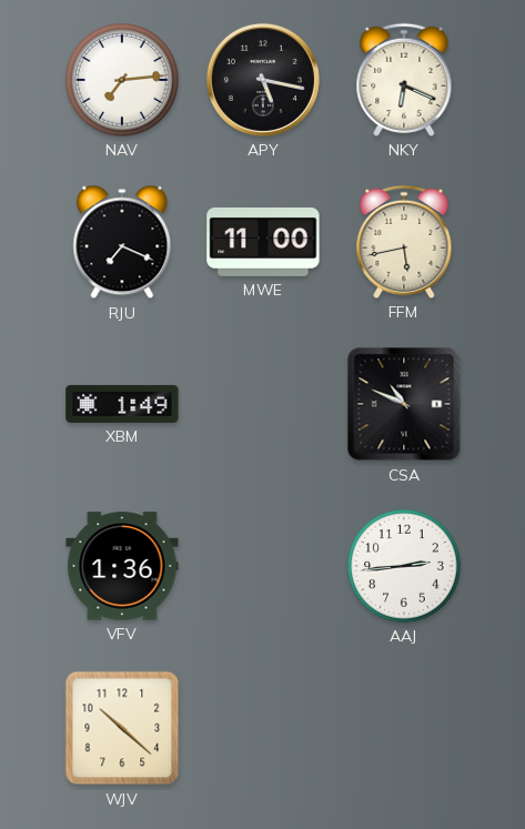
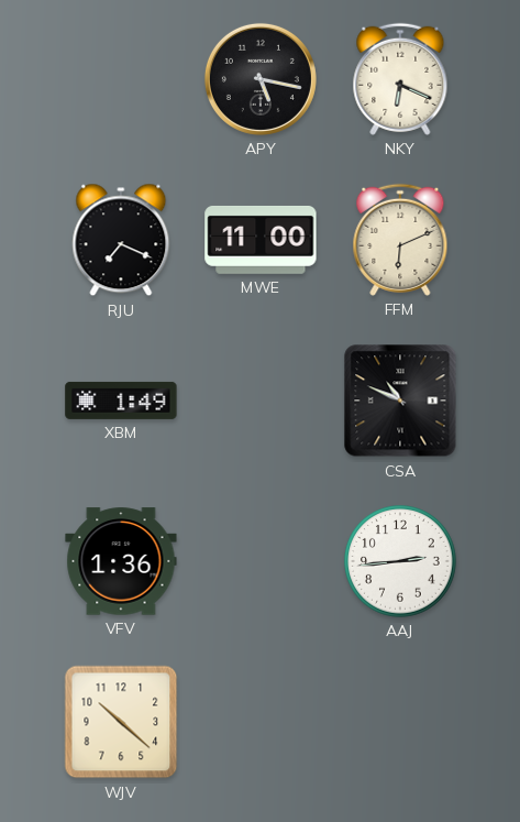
NAV: 7:14 -> none
FFM: 5:43 -> 6:11
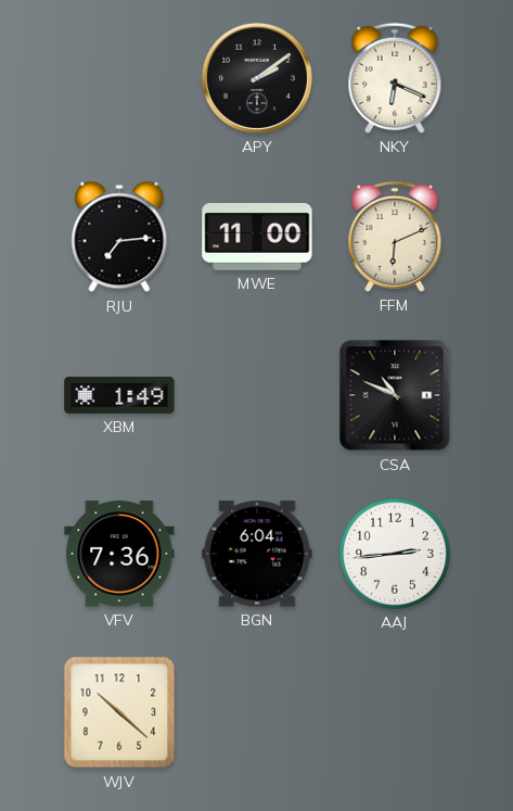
APY: 5:17 -> 2:09
RJU: 7:19 -> 7:14
VFV: 1:36 -> 7:36
BGN: none -> 6:04
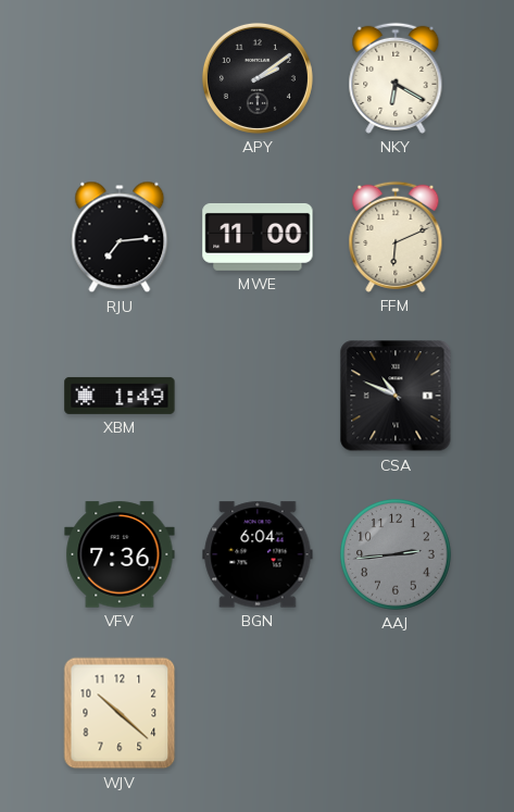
NKY: 6:19 -> 6:20
AAJ dial: white -> grey
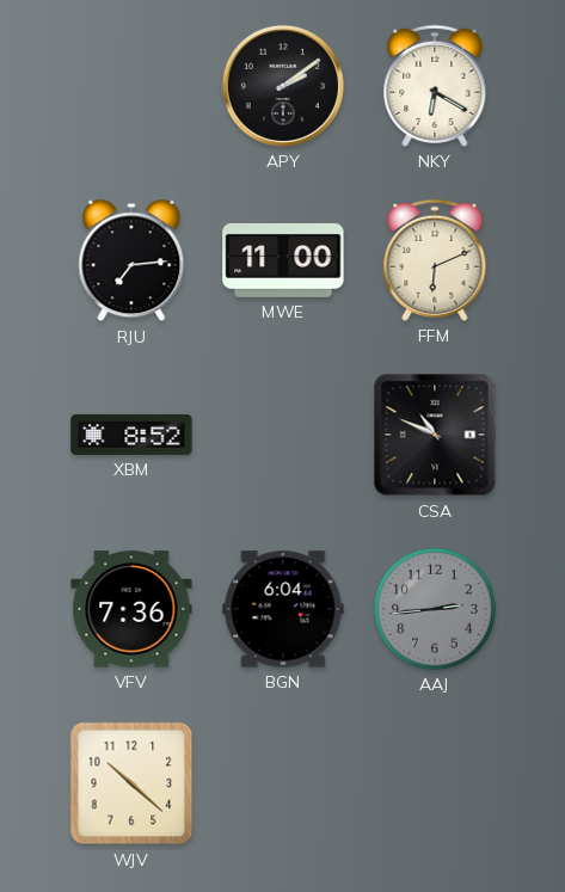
XBM: 1:49 -> 8:52
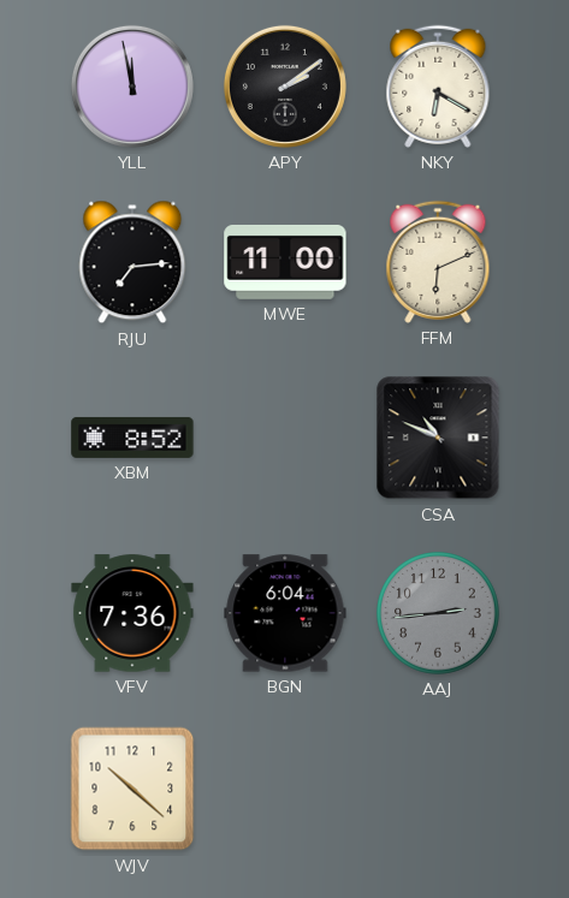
YLL: none -> 11:58
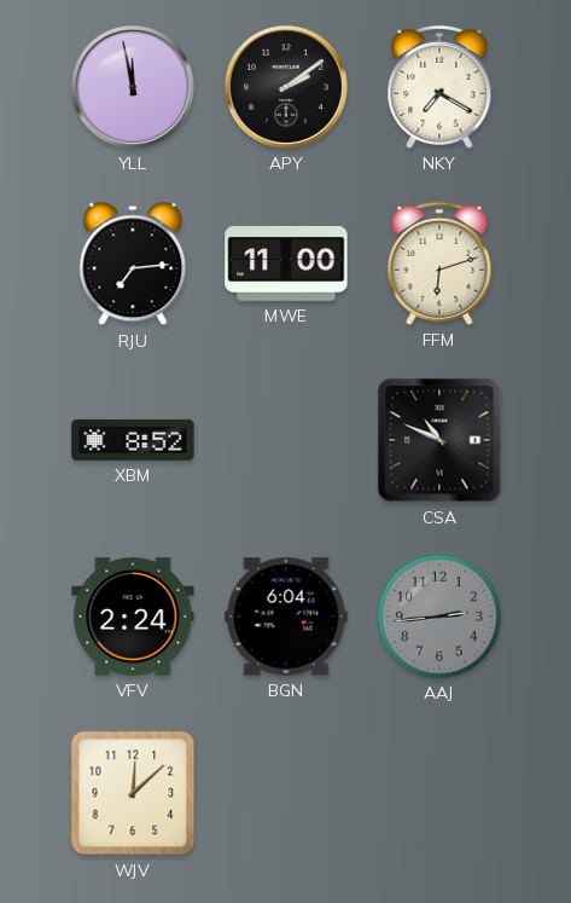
NKY: 6:20 -> 7:20
FFM: 6:11 -> 6:12
VFV: 7:36 -> 2:24
WJV: 10:22 -> 12:08
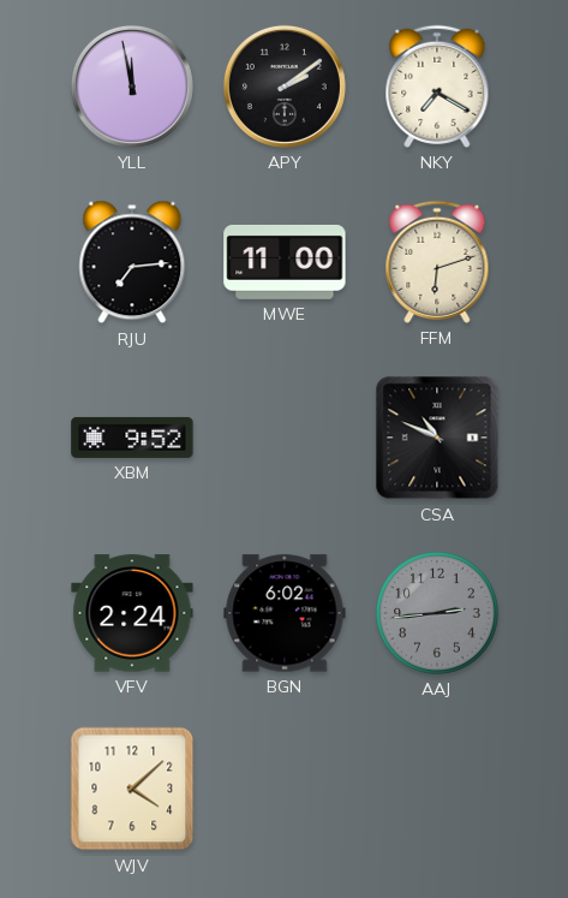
XBM: 8:52 -> 9:52
BGN: 6:04 -> 6:02
WJV: 12:08 -> 4:08
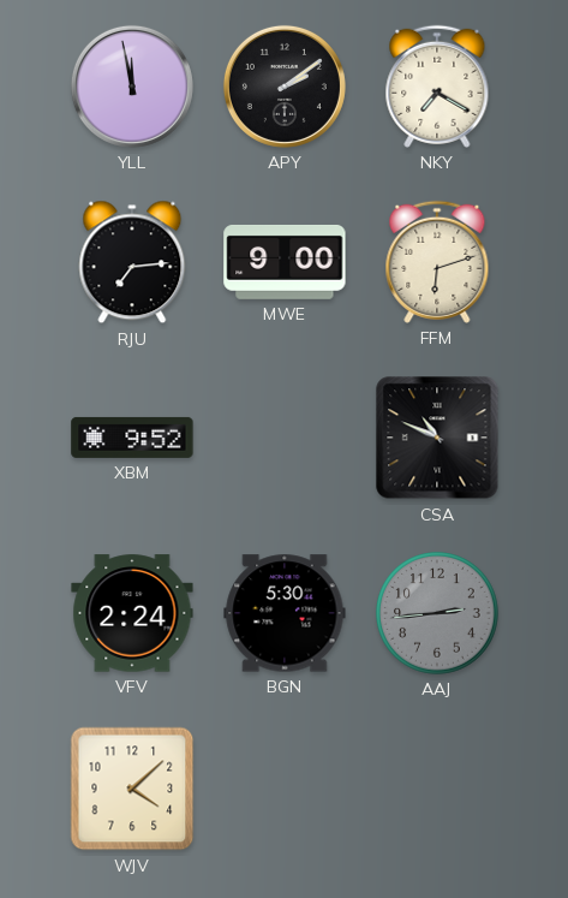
MWE: 11:00 -> 9:00
BGN: 6:02 -> 5:30
